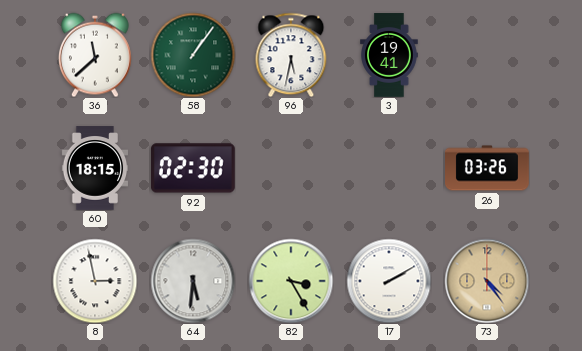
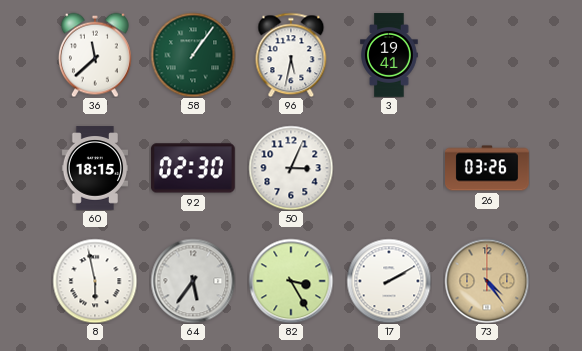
50: none -> 3:04
8: 2:58 -> 5:58
64: 5:31 -> 5:36
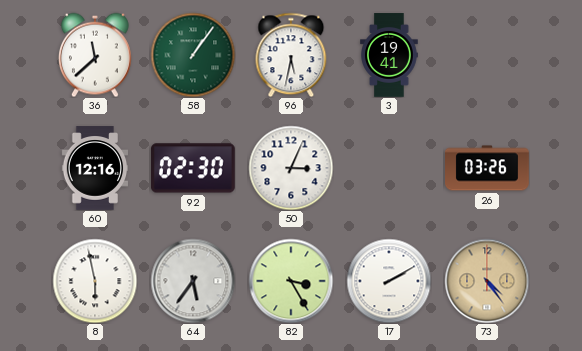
60: 18:15 -> 12:16
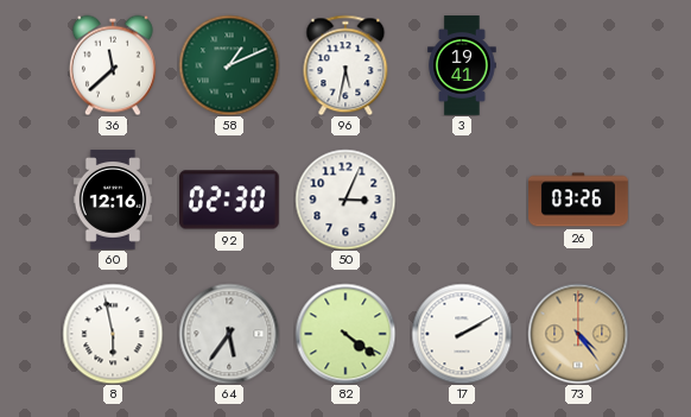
58: 1:06 -> 1:11
82: 3:25 -> 4:21
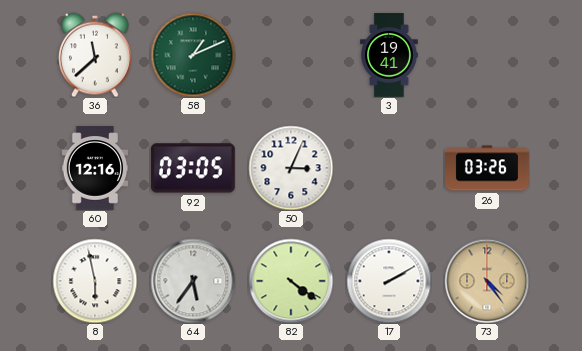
96: 5:32 -> none
92: 02:30 -> 03:05
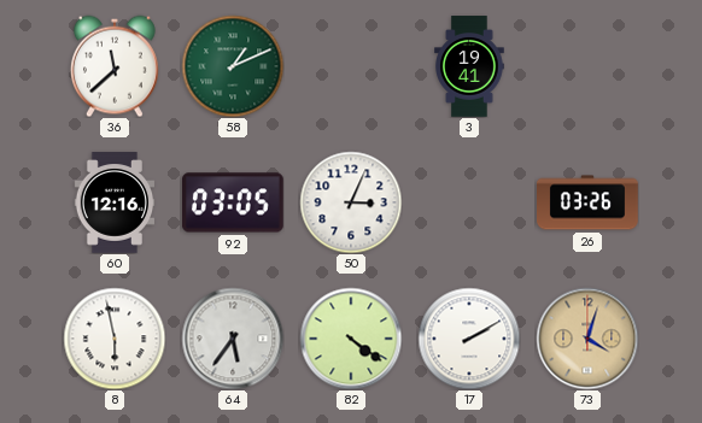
73: 4:24 -> 4:03
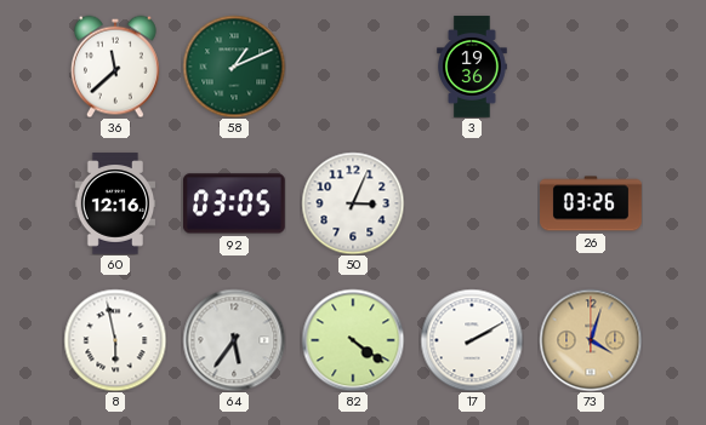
3: 19:41 -> 19:36
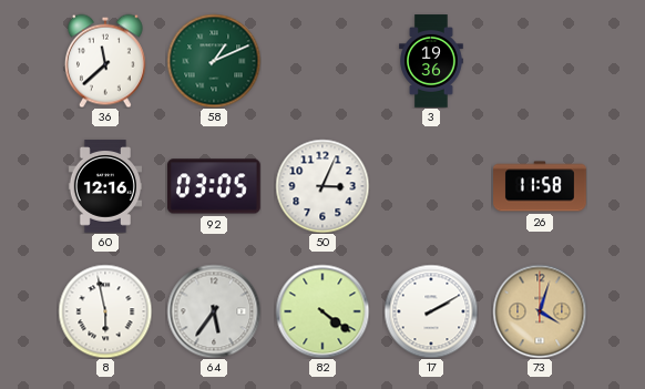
26: 03:26 -> 11:58
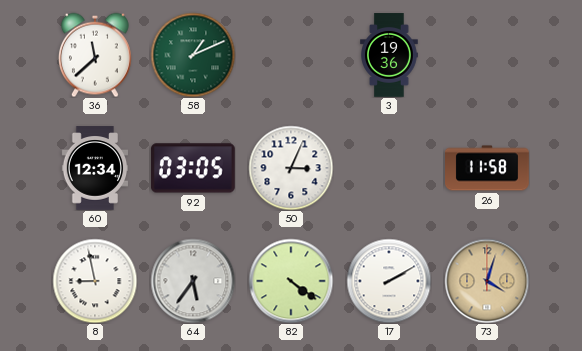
60: 12:16 -> 12:34
8: 5:58 -> 8:58
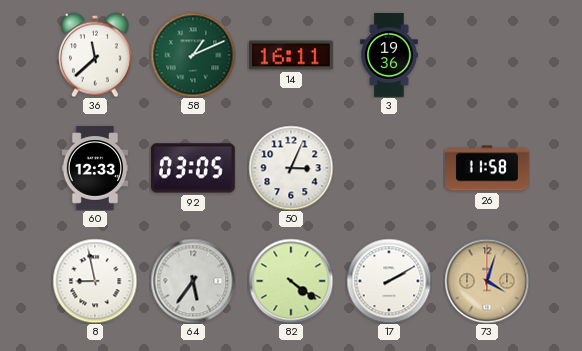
14: none -> 16:11
60: 12:34 -> 12:33
